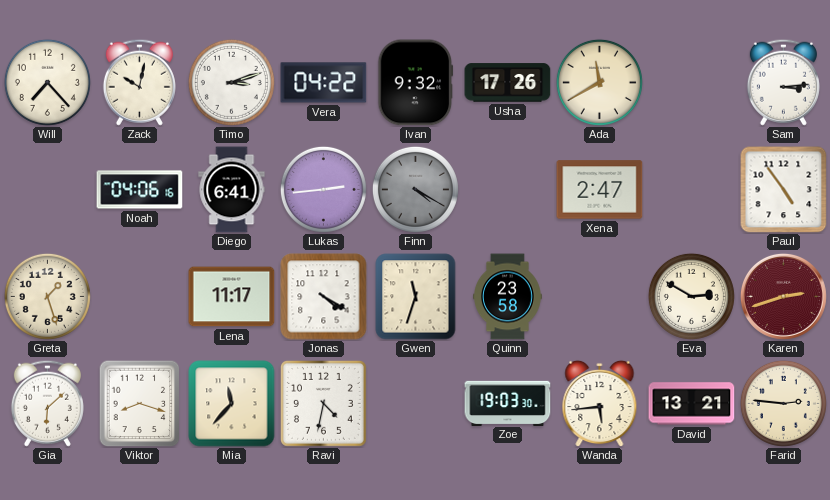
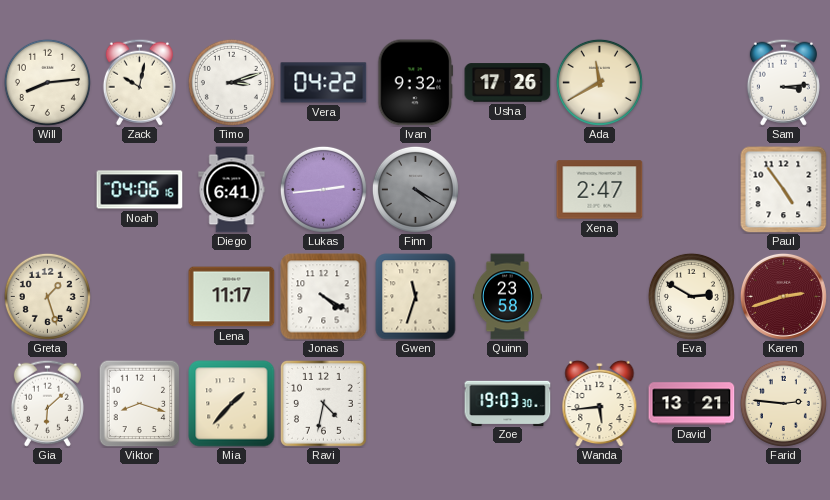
Will: 7:23 -> 8:14
Mia: 11:37 -> 1:37
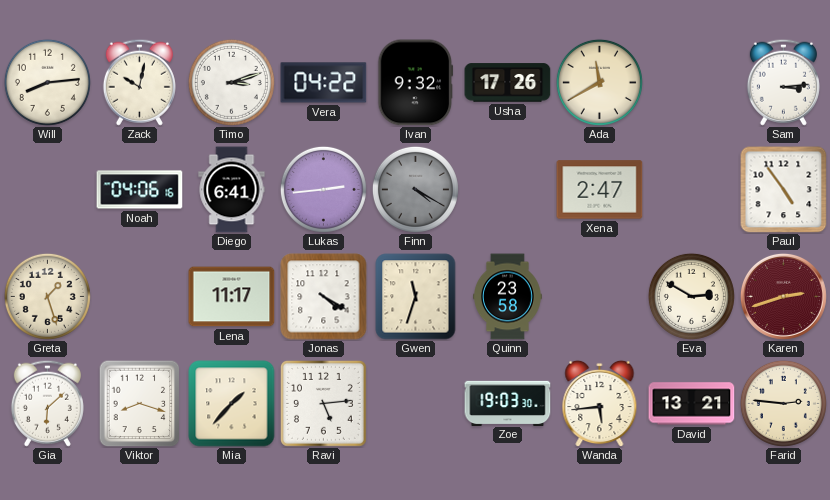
Ravi: 4:32 -> 5:14
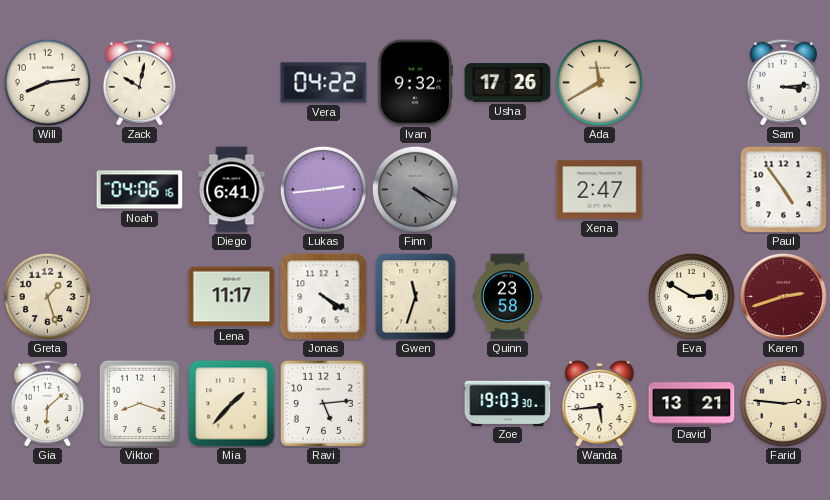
Timo: 3:12 -> none
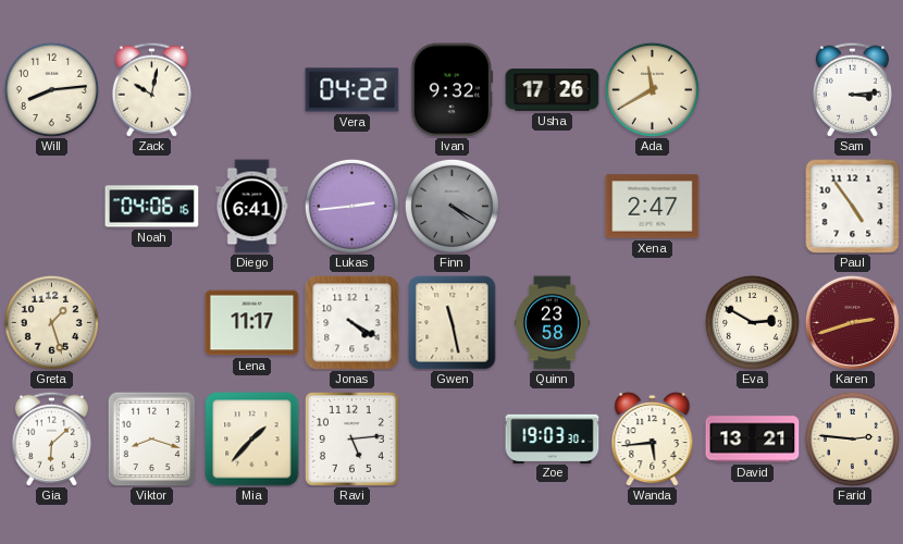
Gwen: 11:33 -> 11:28
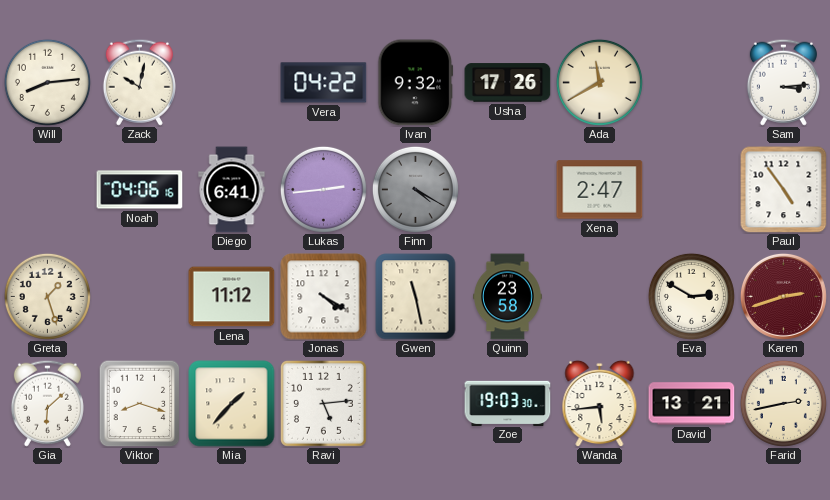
Lena: 11:17 -> 11:12
Farid: 2:46 -> 2:43
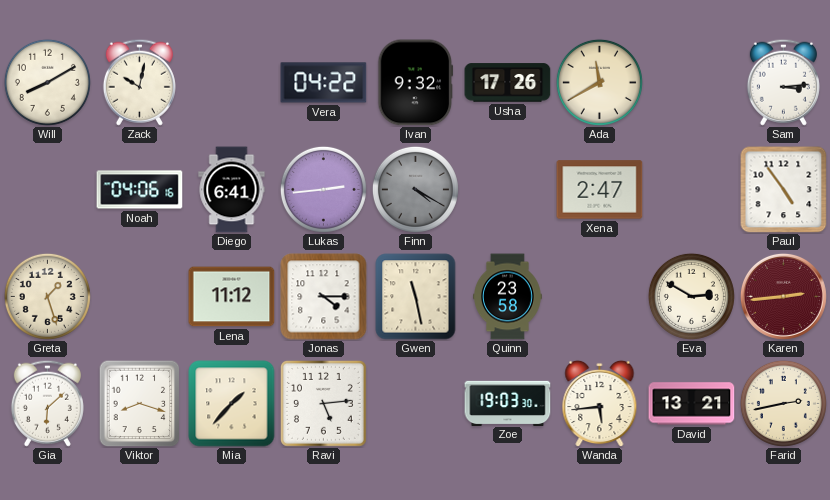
Will: 8:14 -> 8:10
Jonas: 4:20 -> 4:15
Karen: 2:42 -> 2:44
